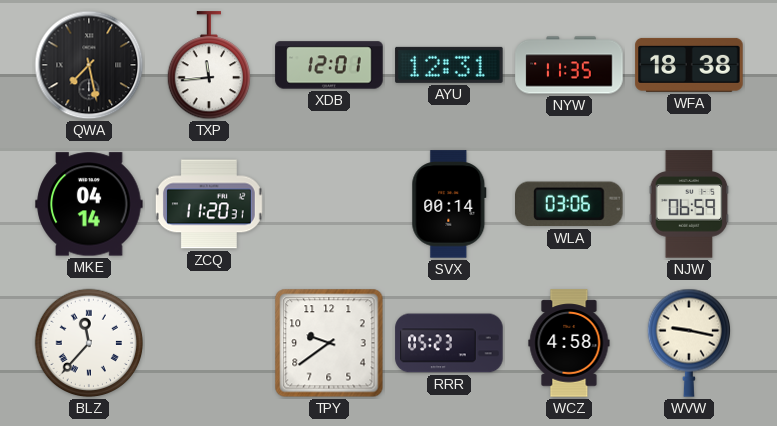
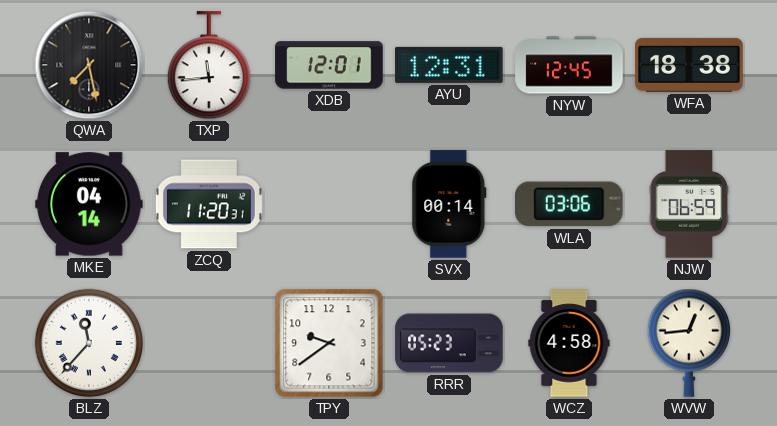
NYW: 11:35 -> 12:45
WVW: 9:17 -> 12:44
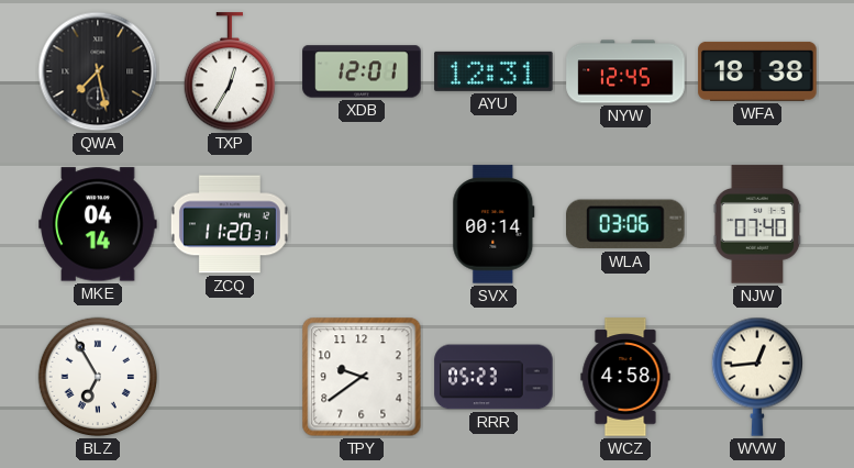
TXP: 11:44 -> 12:35
NJW: 06:59 -> 07:40
BLZ: 11:37 -> 6:55
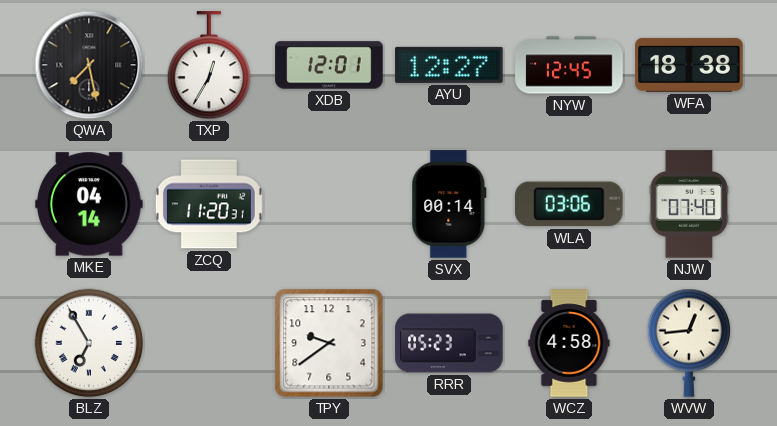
AYU: 12:31 -> 12:27
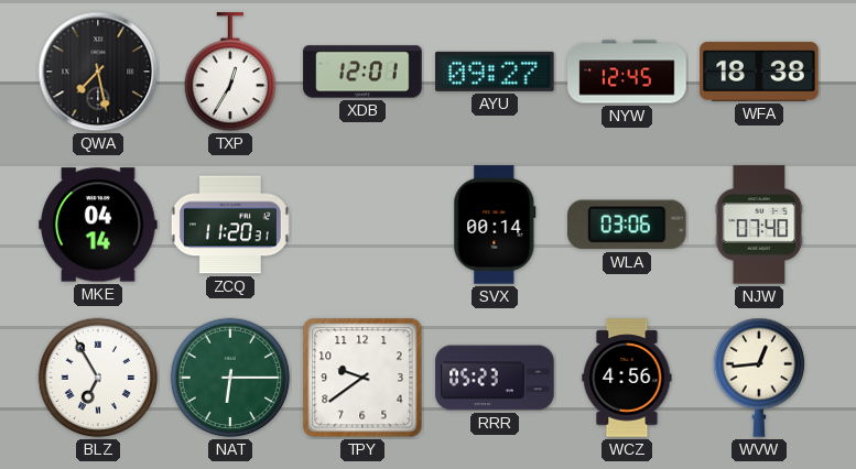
AYU: 12:27 -> 09:27
NAT: none -> 6:15
WCZ: 4:58 -> 4:56
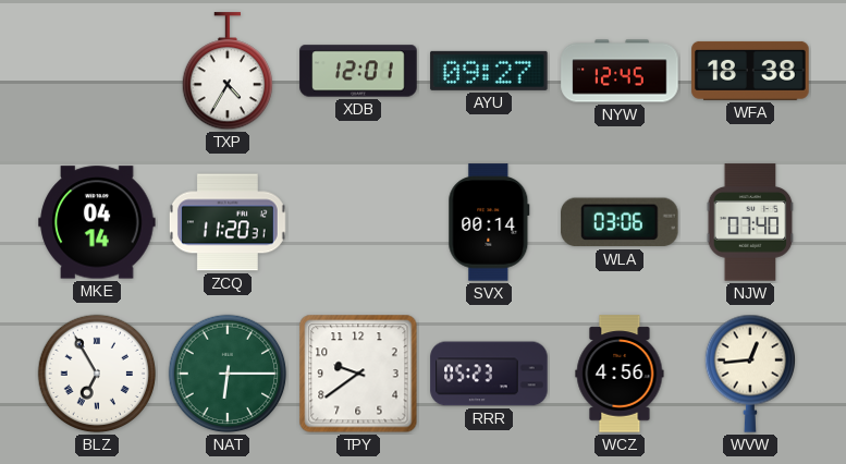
QWA: 7:28 -> none
TXP: 12:35 -> 4:35
